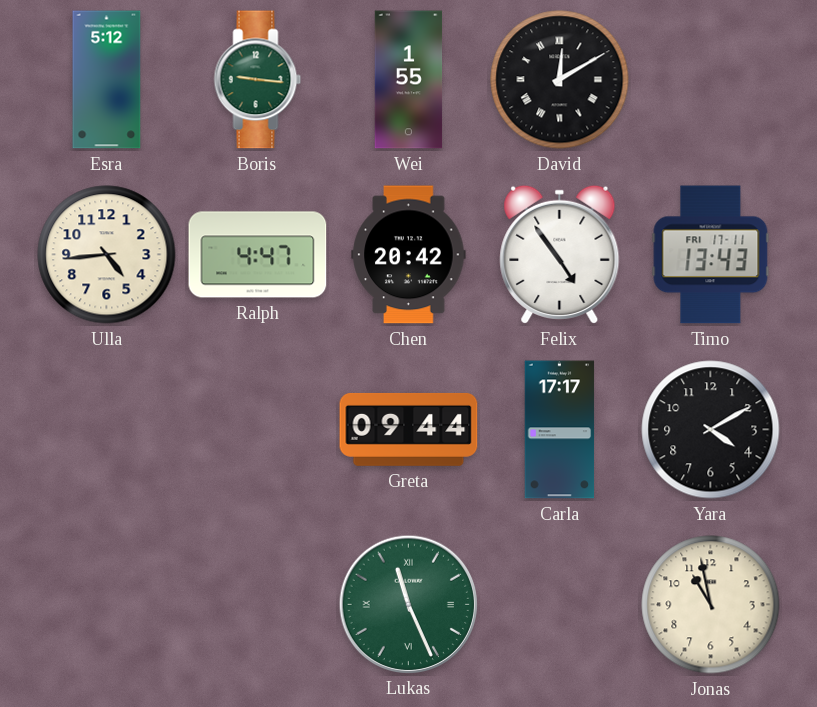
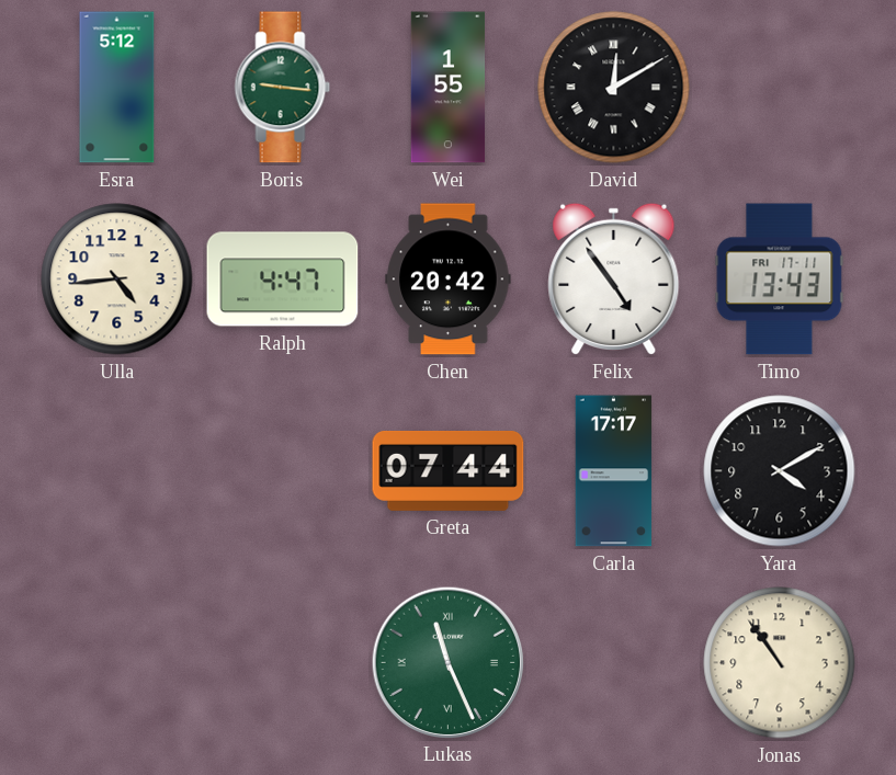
Greta: 09:44 -> 07:44
Jonas: 10:58 -> 10:54
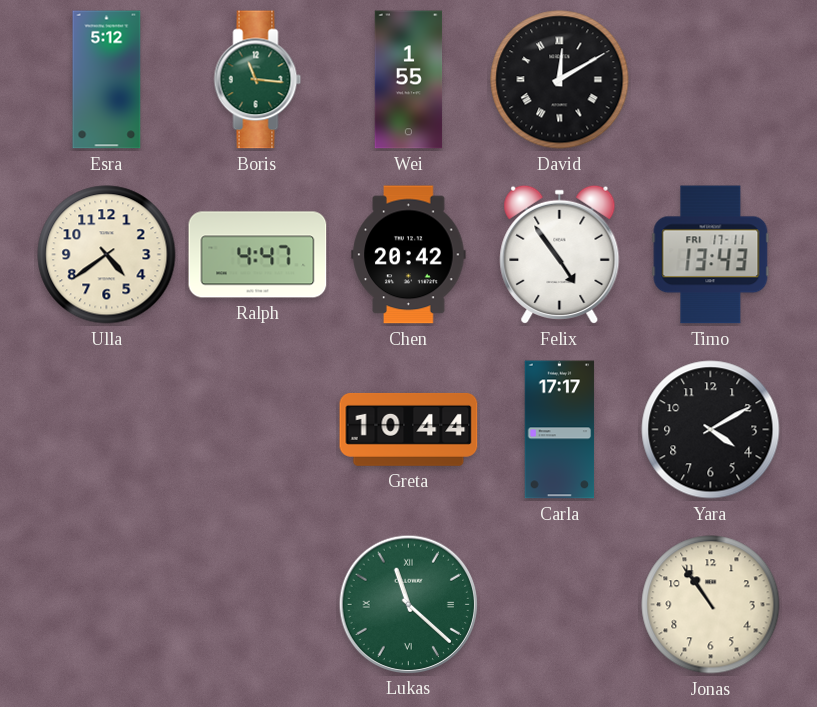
Boris: 9:16 -> 11:16
Ulla: 4:44 -> 4:39
Greta: 07:44 -> 10:44
Lukas: 11:26 -> 11:22
